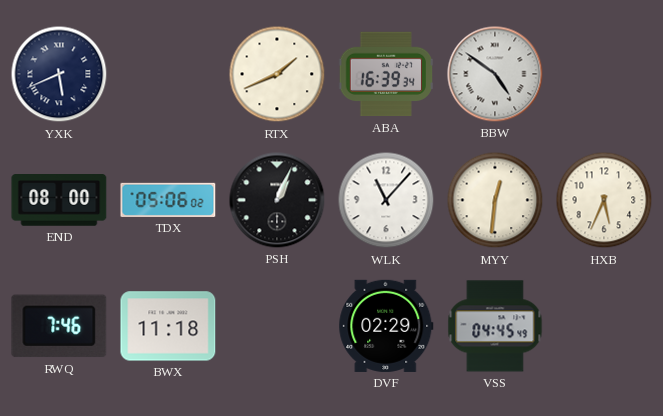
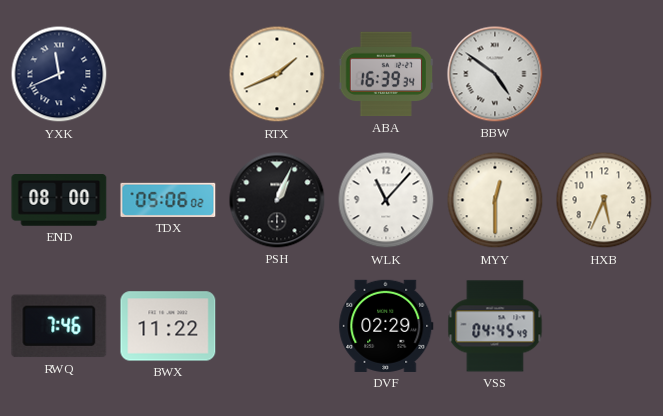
YXK: 5:41 -> 11:41
MYY: 12:31 -> 12:30
BWX: 11:18 -> 11:22
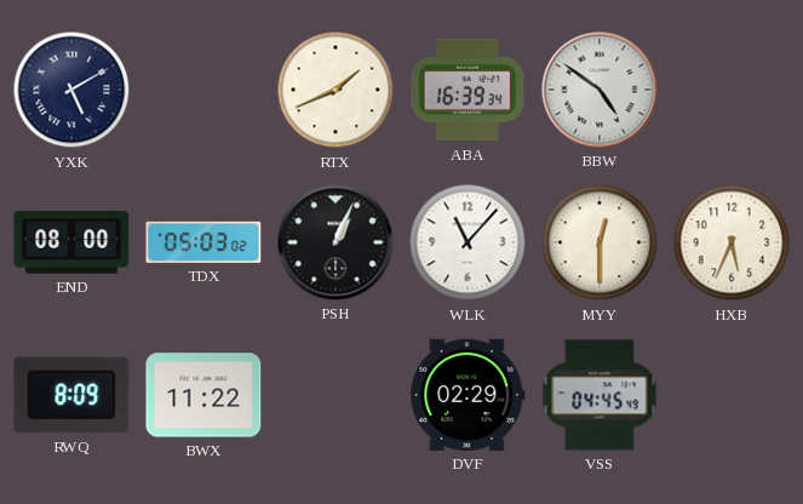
YXK: 11:41 -> 5:10
TDX: 05:06 -> 05:03
RWQ: 7:46 -> 8:09
